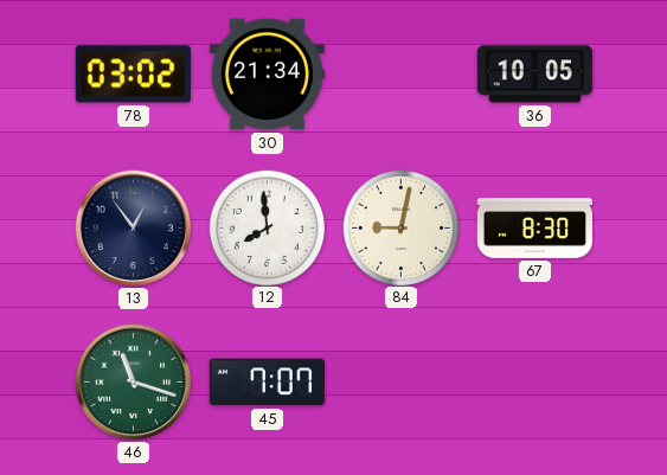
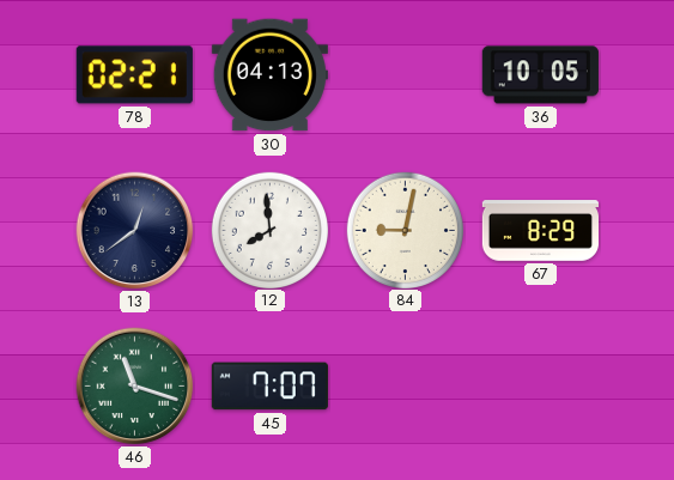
78: 03:02 -> 02:21
30: 21:34 -> 04:13
13: 12:54 -> 12:39
67: 8:30 -> 8:29
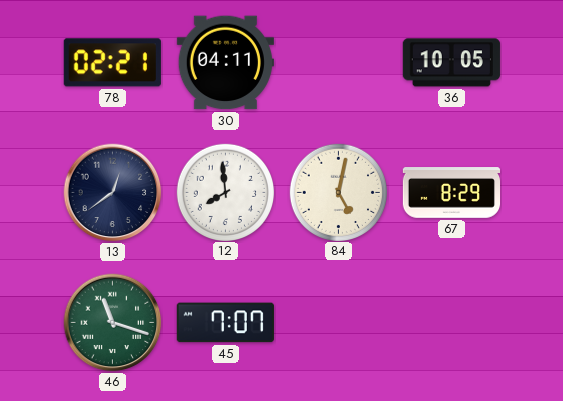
30: 04:13 -> 04:11
84: 9:02 -> 5:02
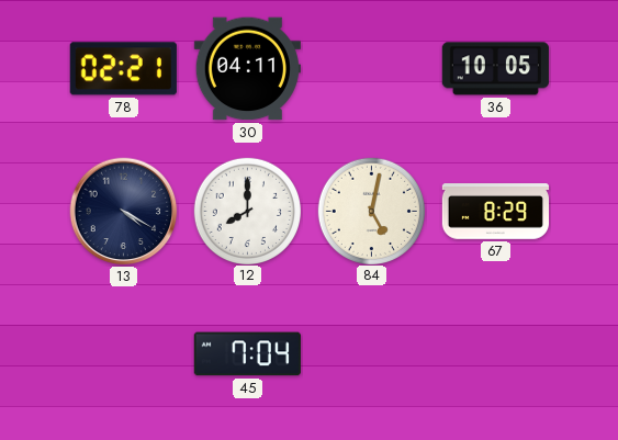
13: 12:39 -> 4:20
12: 7:59 -> 8:00
46: 11:18 -> none
45: 7:07 -> 7:04
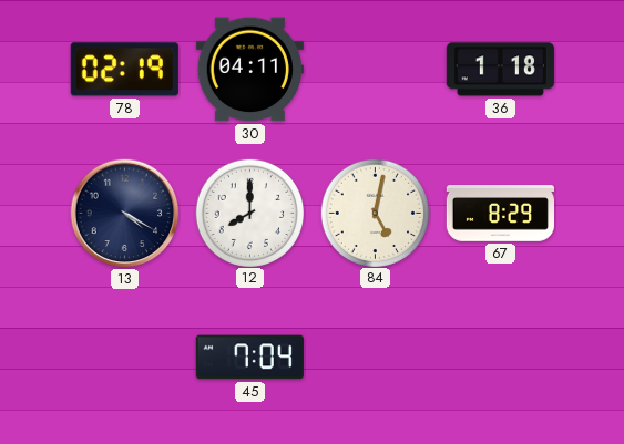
78: 02:21 -> 02:19
36: 10:05 -> 1:18
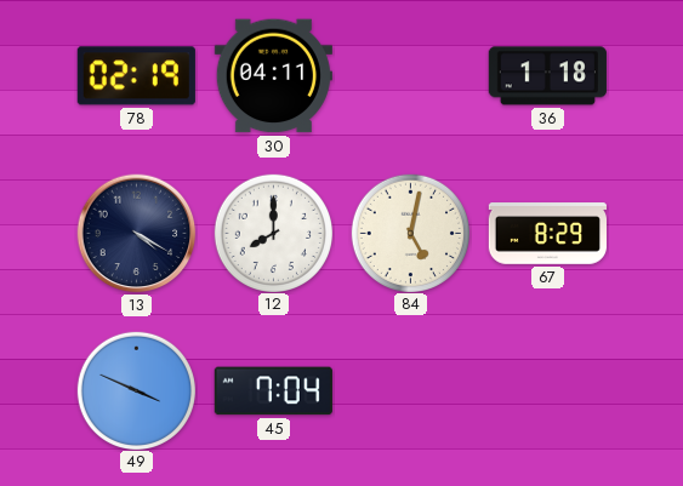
49: none -> 3:49
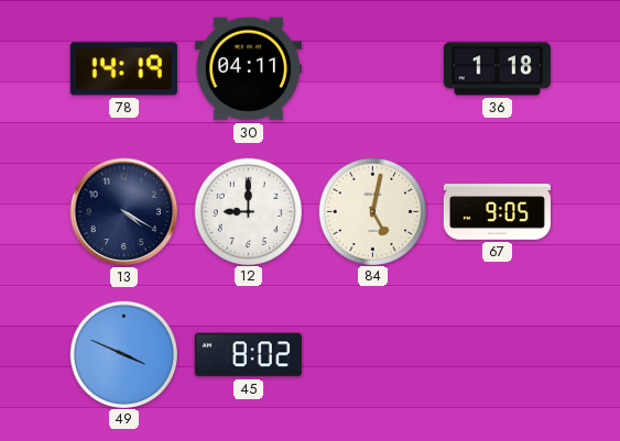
78: 02:19 -> 14:19
12: 8:00 -> 9:00
67: 8:29 -> 9:05
45: 7:04 -> 8:02
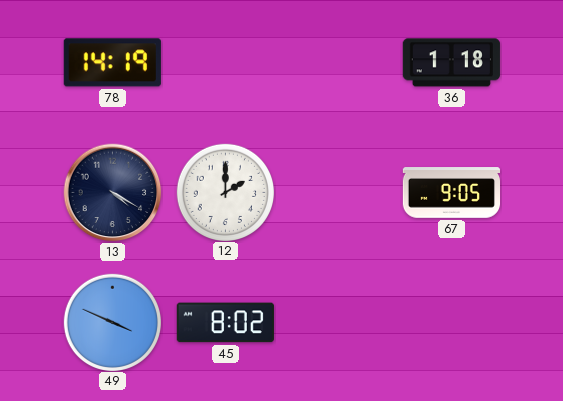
30: 04:11 -> none
12: 9:00 -> 2:00
84: 5:02 -> none
